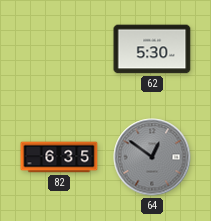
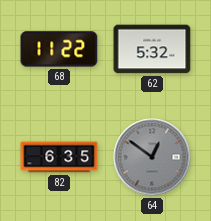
68: none -> 11:22
62: 5:30 -> 5:32
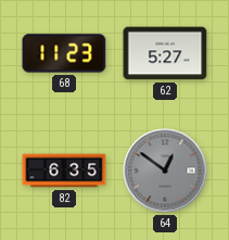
68: 11:22 -> 11:23
62: 5:32 -> 5:27
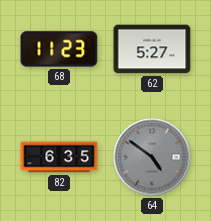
64: 12:51 -> 4:51
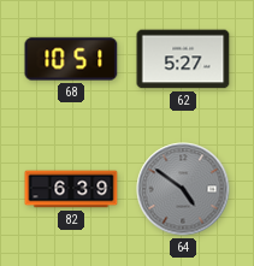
68: 11:23 -> 10:51
82: 6:35 -> 6:39
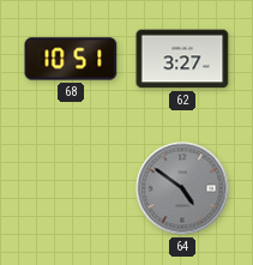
62: 5:27 -> 3:27
82: 6:39 -> none
